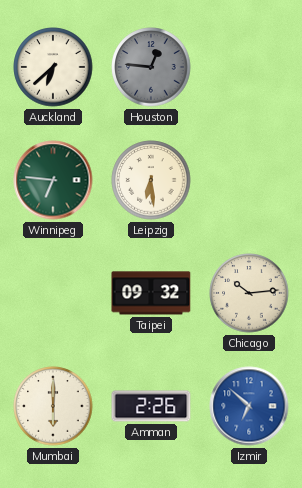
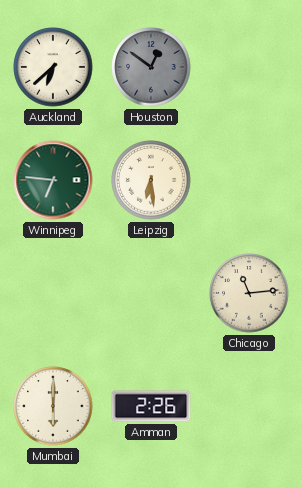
Houston: 12:46 -> 12:51
Taipei: 09:32 -> none
Chicago: 10:14 -> 11:14
Izmir: 6:52 -> none
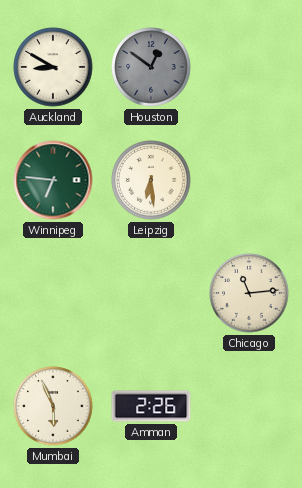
Auckland: 6:38 -> 8:50
Mumbai: 6:00 -> 5:56
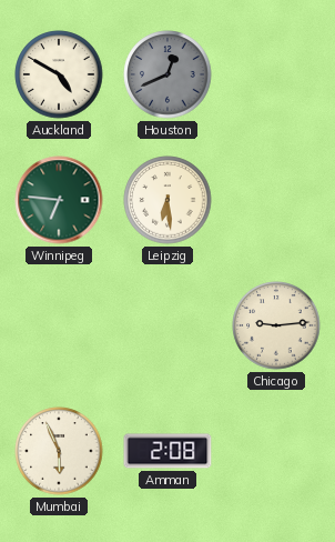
Auckland: 8:50 -> 4:50
Houston: 12:51 -> 12:41
Chicago: 11:14 -> 9:14
Amman: 2:26 -> 2:08
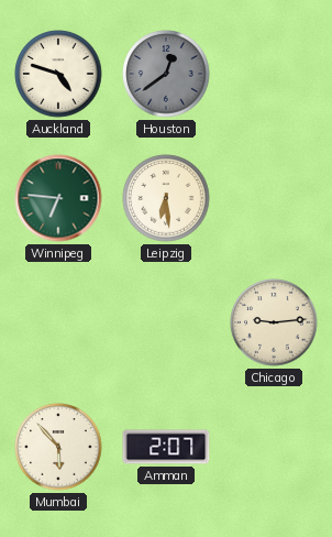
Auckland: 4:50 -> 4:48
Houston: 12:41 -> 12:39
Mumbai: 5:56 -> 5:53
Amman: 2:08 -> 2:07
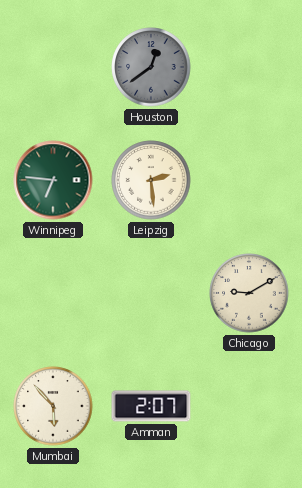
Auckland: 4:48 -> none
Leipzig: 6:29 -> 2:29
Chicago: 9:14 -> 9:10
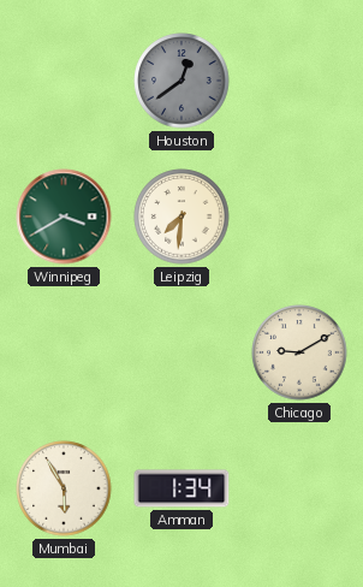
Winnipeg: 6:46 -> 3:40
Leipzig: 2:29 -> 7:31
Mumbai: 5:53 -> 5:55
Amman: 2:07 -> 1:34
